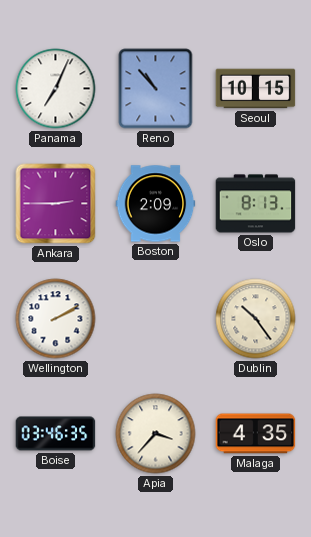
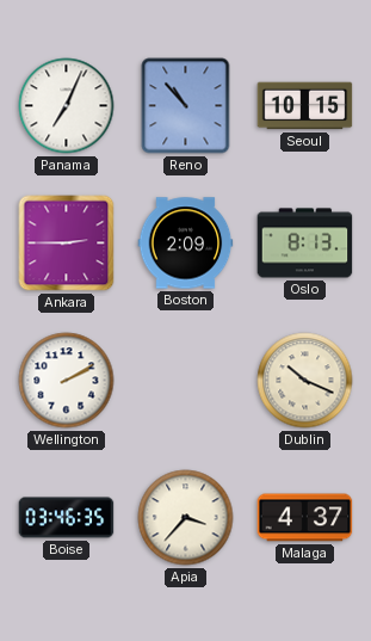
Dublin: 10:24 -> 10:19
Malaga: 4:35 -> 4:37
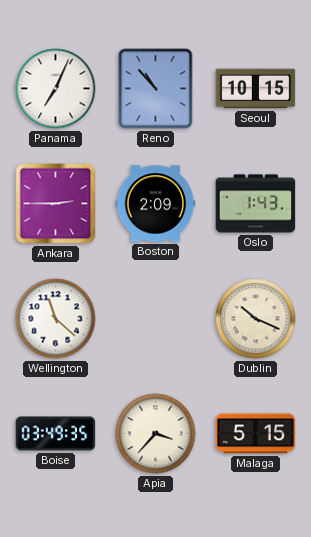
Oslo: 8:13 -> 1:43
Wellington: 2:10 -> 11:22
Boise: 03:46 -> 03:49
Malaga: 4:37 -> 5:15
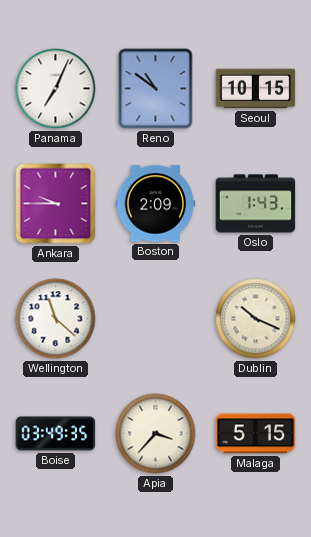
Reno: 10:53 -> 10:51
Ankara: 2:45 -> 9:45
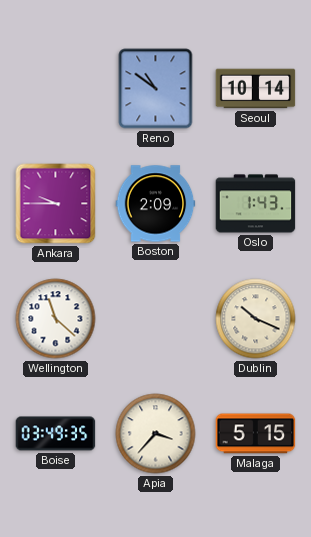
Panama: 7:04 -> none
Seoul: 10:15 -> 10:14
